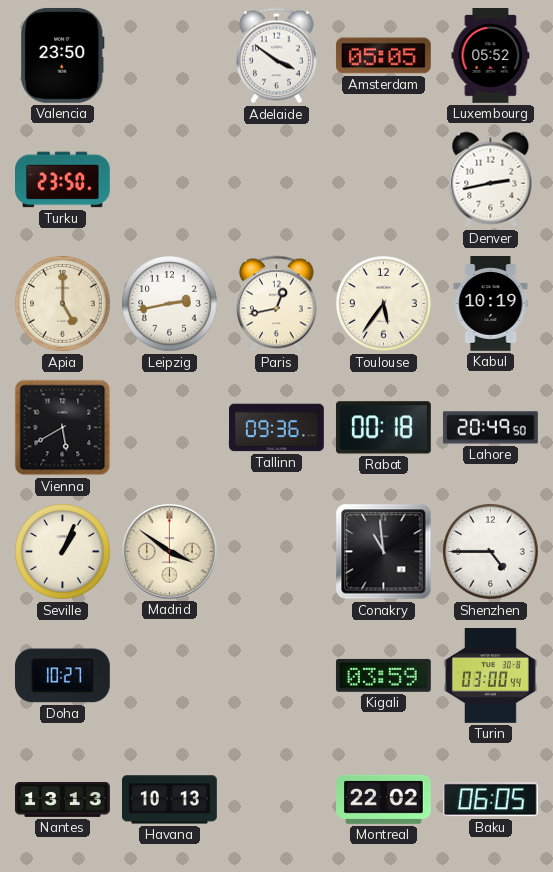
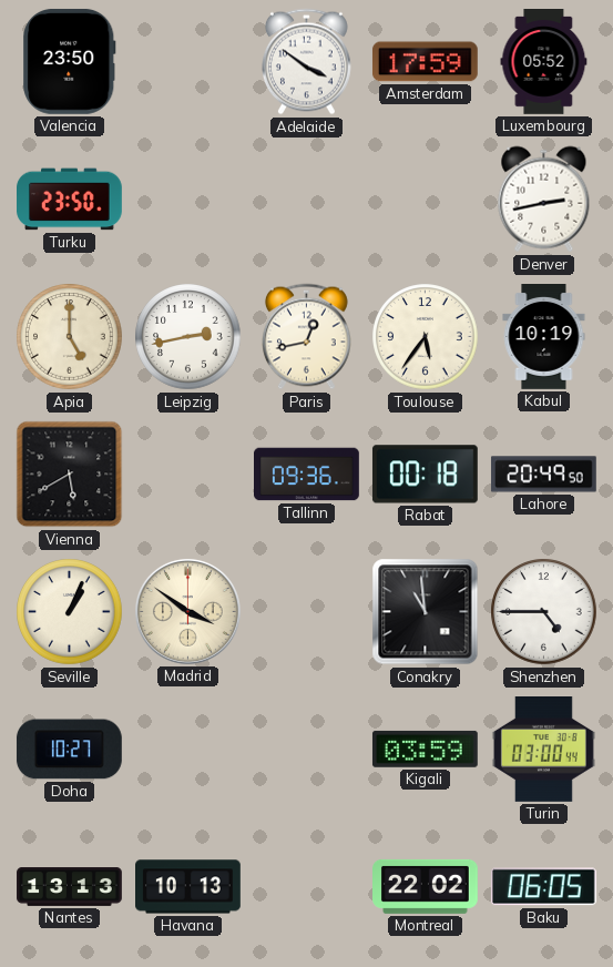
Amsterdam: 05:05 -> 17:59
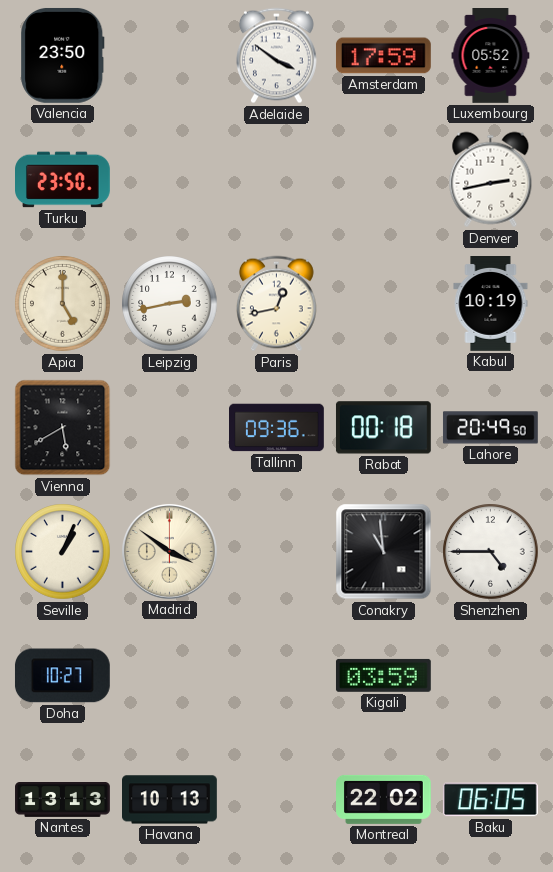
Toulouse: 5:36 -> none
Turin: 03:00 -> none
